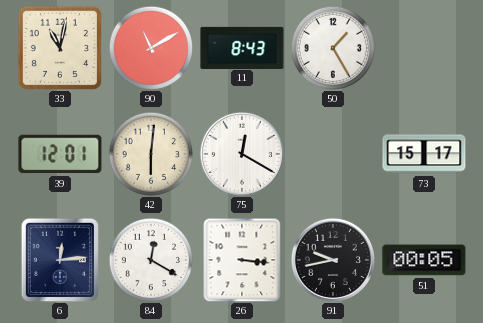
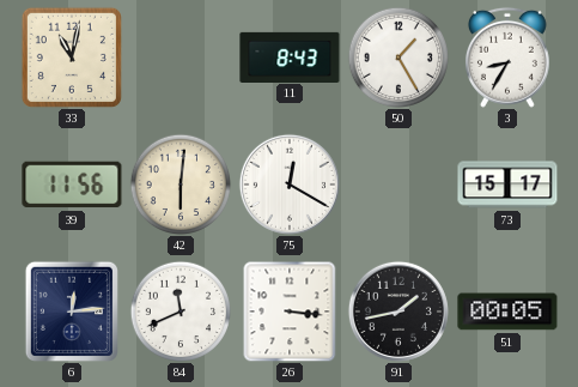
90: 11:10 -> none
3: none -> 8:35
39: 12:01 -> 11:56
84: 12:20 -> 11:41
91: 9:43 -> 1:43
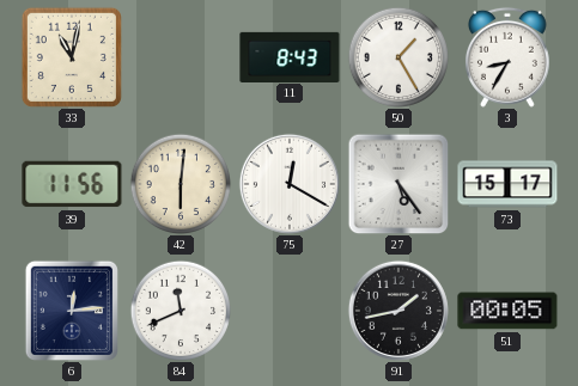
27: none -> 5:24
26: 3:16 -> none
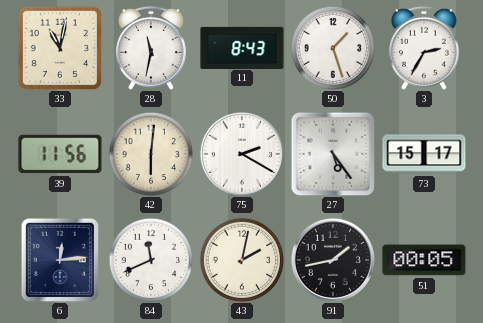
28: none -> 11:32
50: 1:25 -> 1:27
3: 8:35 -> 2:35
75: 12:20 -> 2:20
43: none -> 2:02
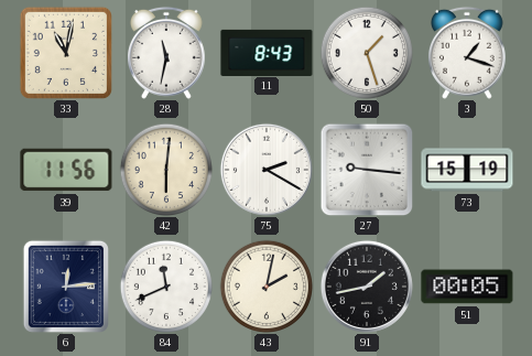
3: 2:35 -> 1:18
27: 5:24 -> 9:16
73: 15:17 -> 15:19
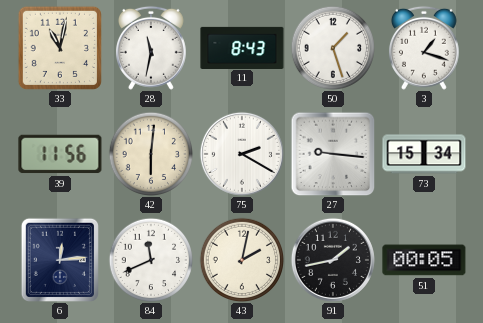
73: 15:19 -> 15:34
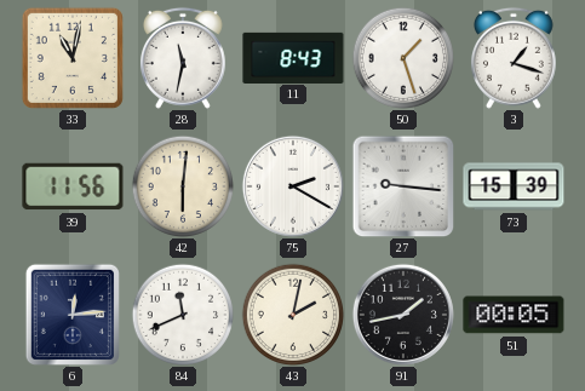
73: 15:34 -> 15:39
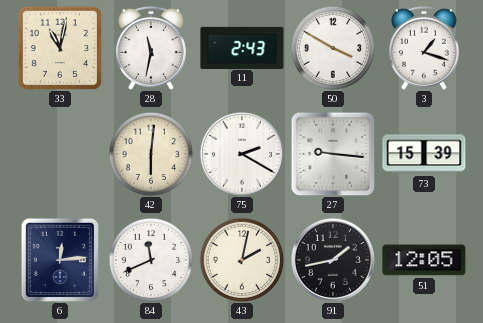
11: 8:43 -> 2:43
50: 1:27 -> 3:50
39: 11:56 -> none
51: 00:05 -> 12:05
